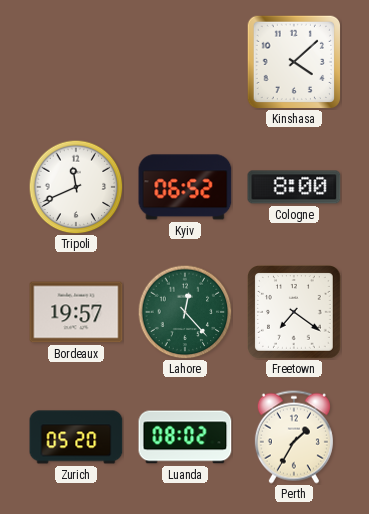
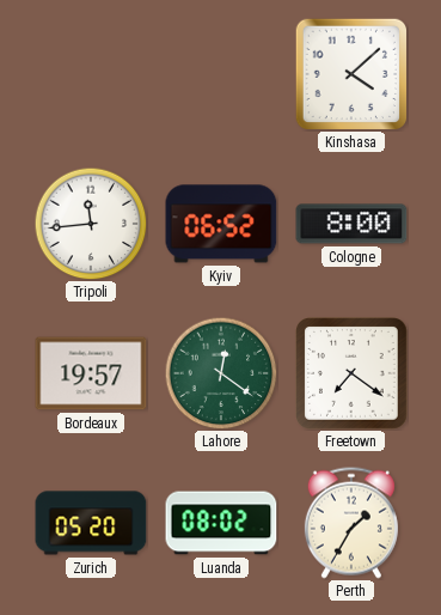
Tripoli: 11:41 -> 11:44
Lahore: 12:23 -> 12:21
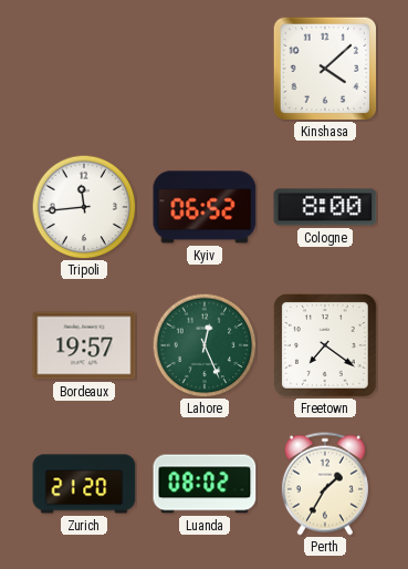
Lahore: 12:21 -> 12:26
Zurich: 05:20 -> 21:20
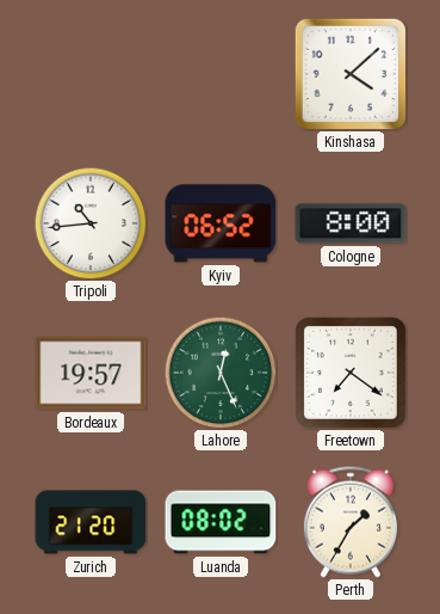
Tripoli: 11:44 -> 10:44
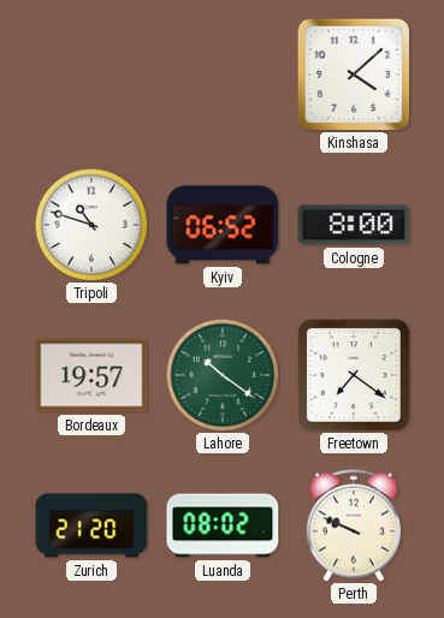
Tripoli: 10:44 -> 10:48
Lahore: 12:26 -> 10:21
Perth: 1:35 -> 9:49
